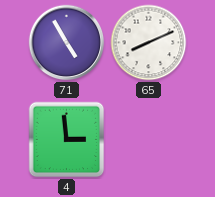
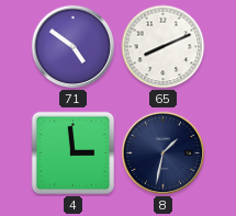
71: 4:55 -> 4:51
8: none -> 1:32
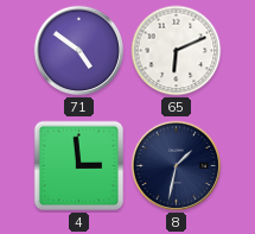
65: 8:11 -> 6:11
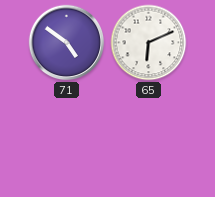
4: 2:59 -> none
8: 1:32 -> none
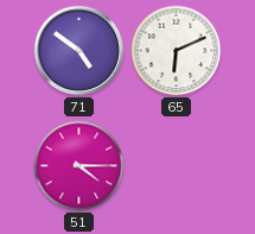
51: none -> 4:15
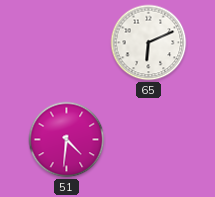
71: 4:51 -> none
51: 4:15 -> 4:31
